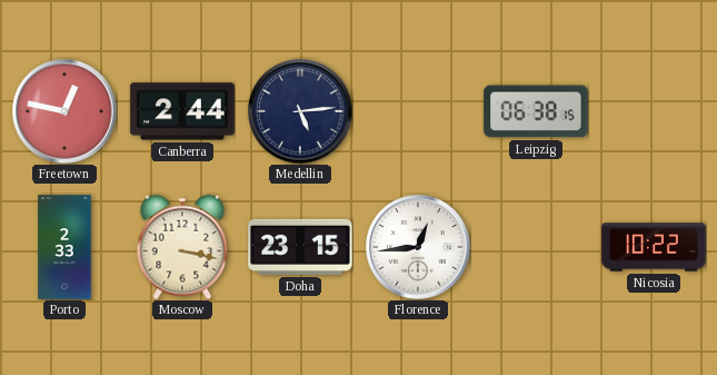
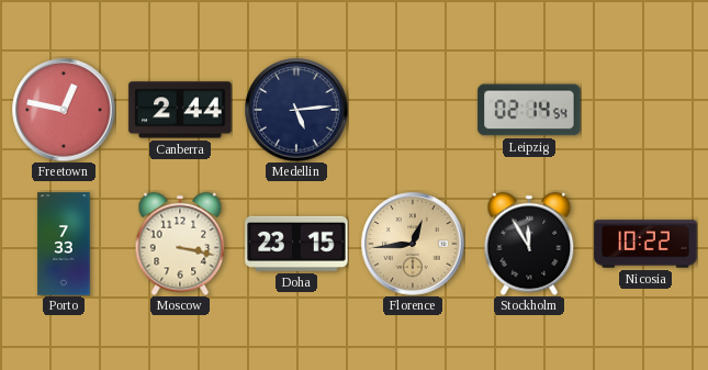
Leipzig: 06:38 -> 02:14
Porto: 2:33 -> 7:33
Florence dial: white -> champagne
Stockholm: none -> 11:55
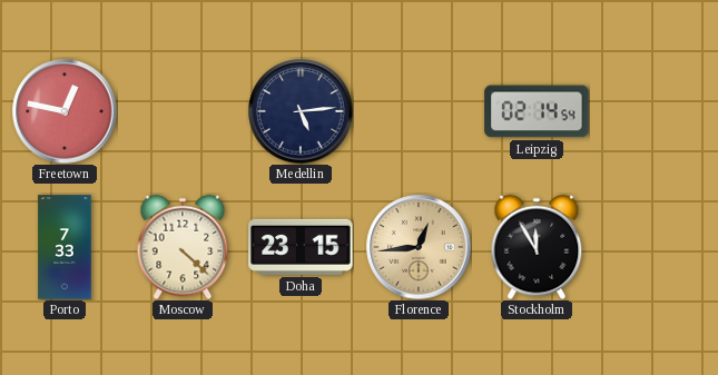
Canberra: 2:44 -> none
Moscow: 3:17 -> 4:22
Nicosia: 10:22 -> none
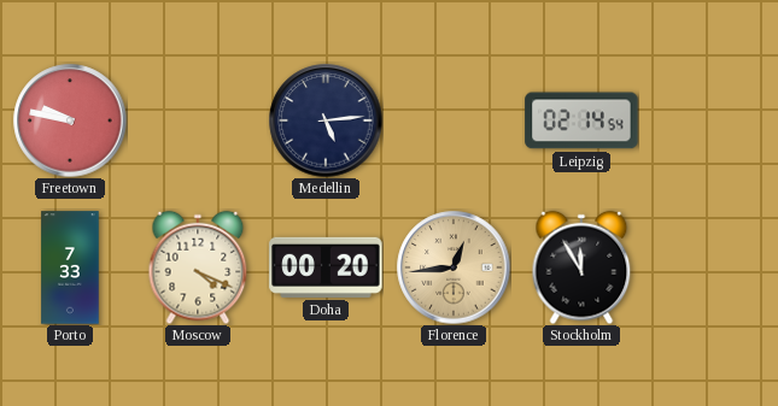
Freetown: 12:47 -> 9:47
Moscow: 4:22 -> 4:19
Doha: 23:15 -> 00:20
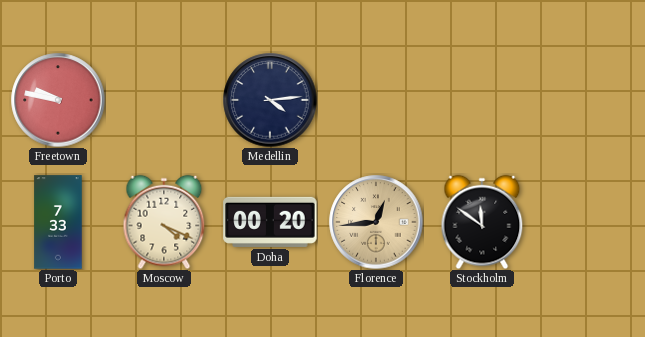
Medellin: 5:14 -> 4:14
Leipzig: 02:14 -> none
Stockholm: 11:55 -> 11:51
